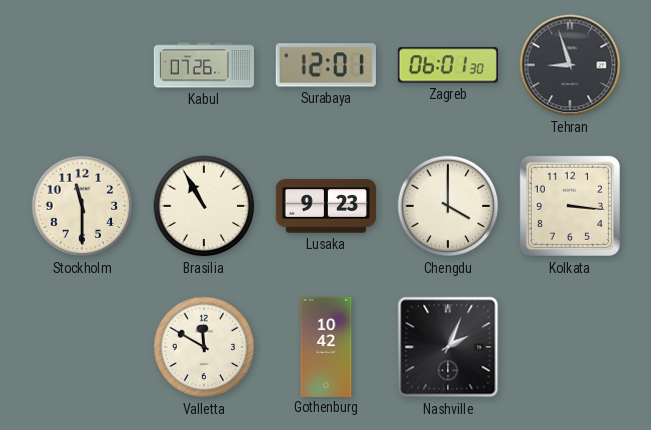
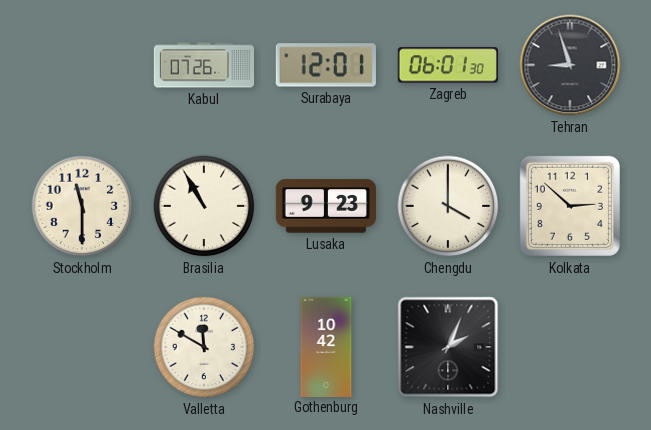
Kolkata: 3:16 -> 2:52
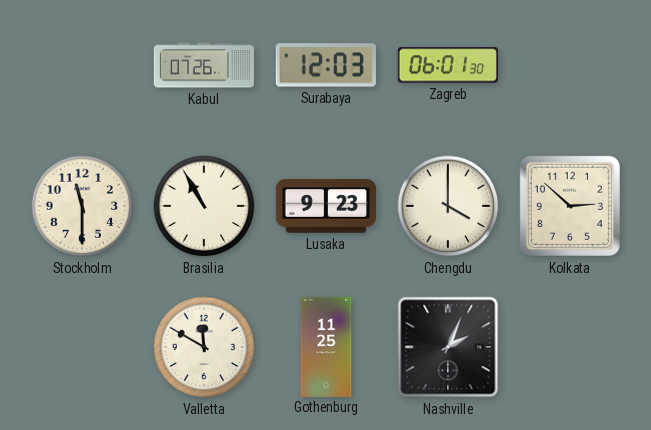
Surabaya: 12:01 -> 12:03
Tehran: 8:57 -> none
Gothenburg: 10:42 -> 11:25
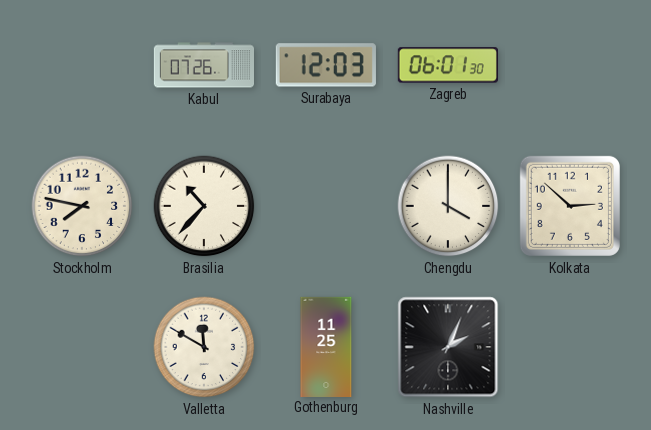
Stockholm: 11:30 -> 7:47
Brasilia: 10:55 -> 10:37
Lusaka: 9:23 -> none
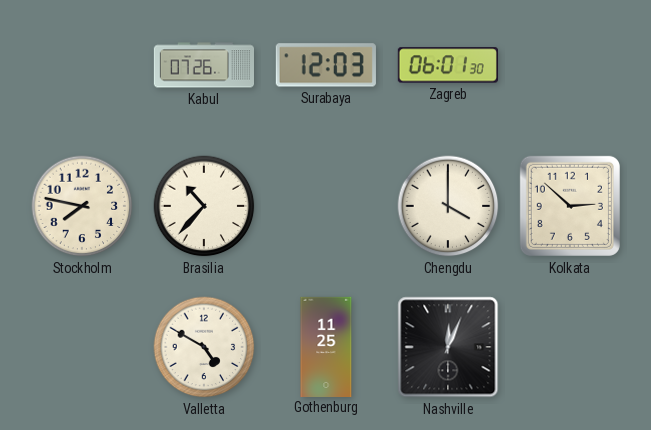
Valletta: 11:50 -> 4:50
Nashville: 2:04 -> 12:04
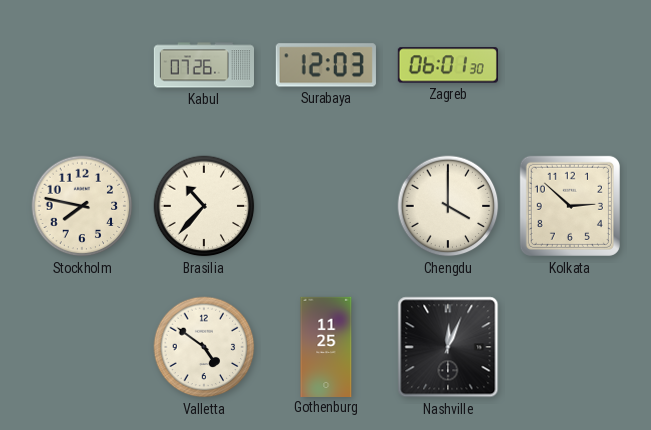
Valletta: 4:50 -> 4:51
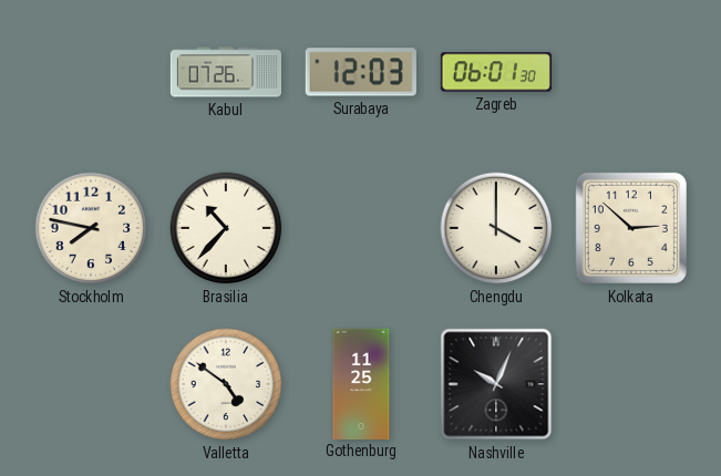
Nashville: 12:04 -> 10:04
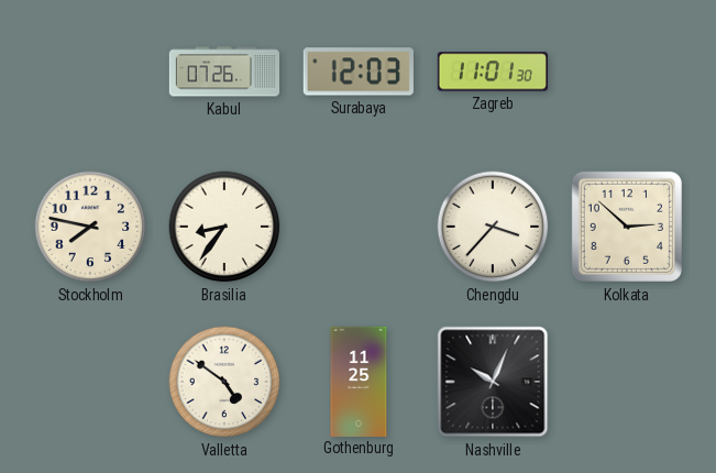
Zagreb: 06:01 -> 11:01
Brasilia: 10:37 -> 8:36
Chengdu: 4:00 -> 3:37
